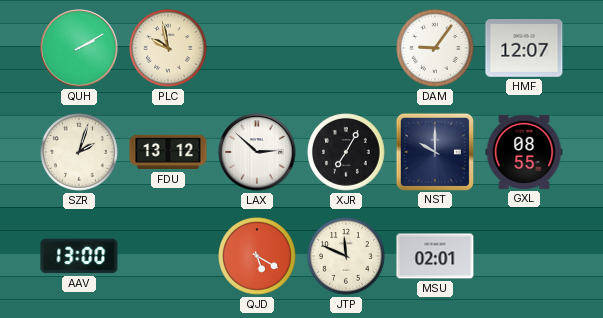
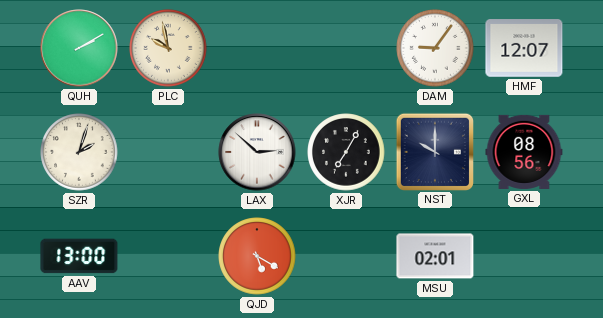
FDU: 13:12 -> none
GXL: 08:55 -> 08:56
JTP: 11:49 -> none
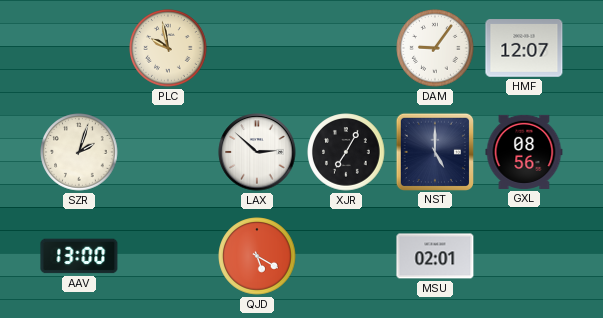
QUH: 2:10 -> none
NST: 10:00 -> 5:00
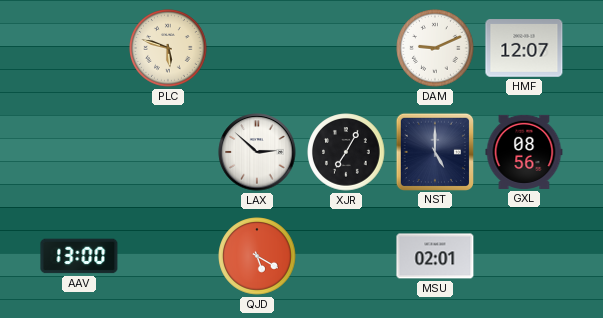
PLC: 9:58 -> 5:48
DAM: 9:06 -> 9:11
SZR: 2:03 -> none
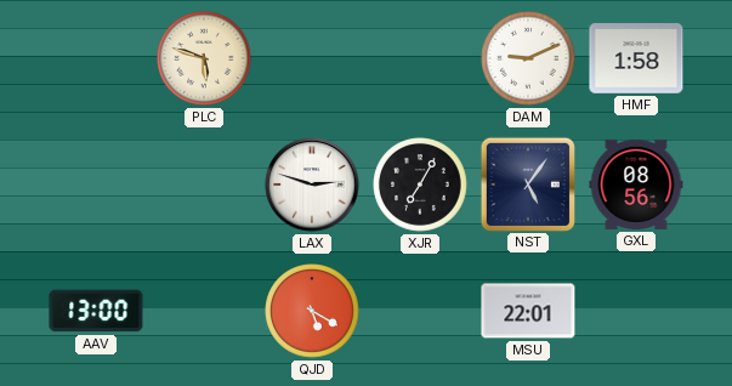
HMF: 12:07 -> 1:58
LAX: 2:52 -> 2:48
NST: 5:00 -> 5:06
MSU: 02:01 -> 22:01
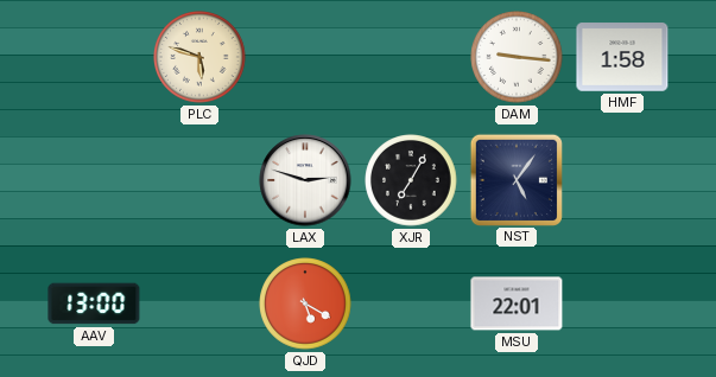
DAM: 9:11 -> 9:16
GXL: 08:56 -> none
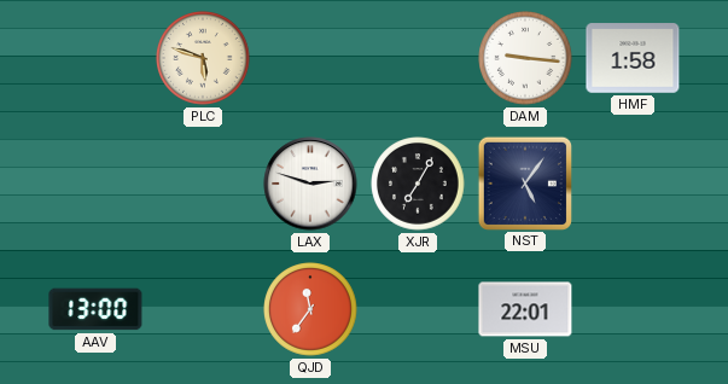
QJD: 5:20 -> 11:36
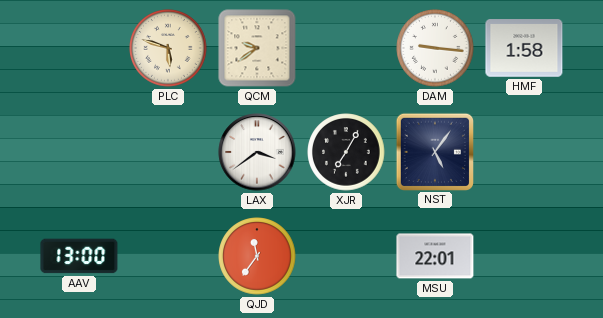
QCM: none -> 9:39
LAX: 2:48 -> 3:39
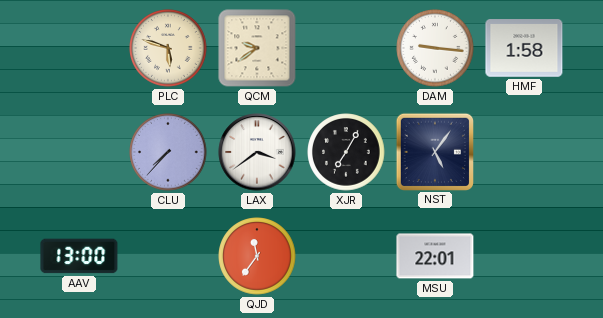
CLU: none -> 7:37
